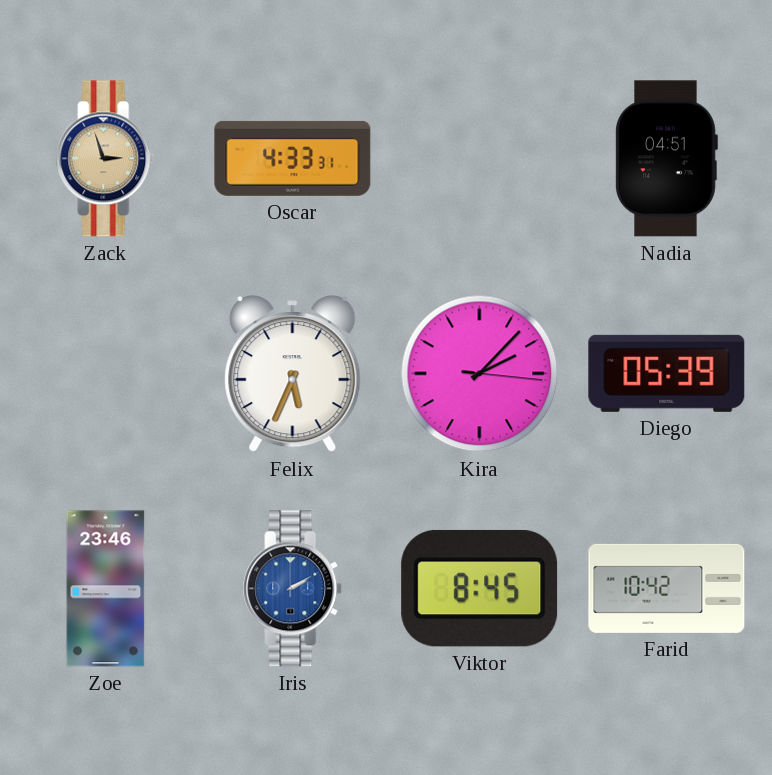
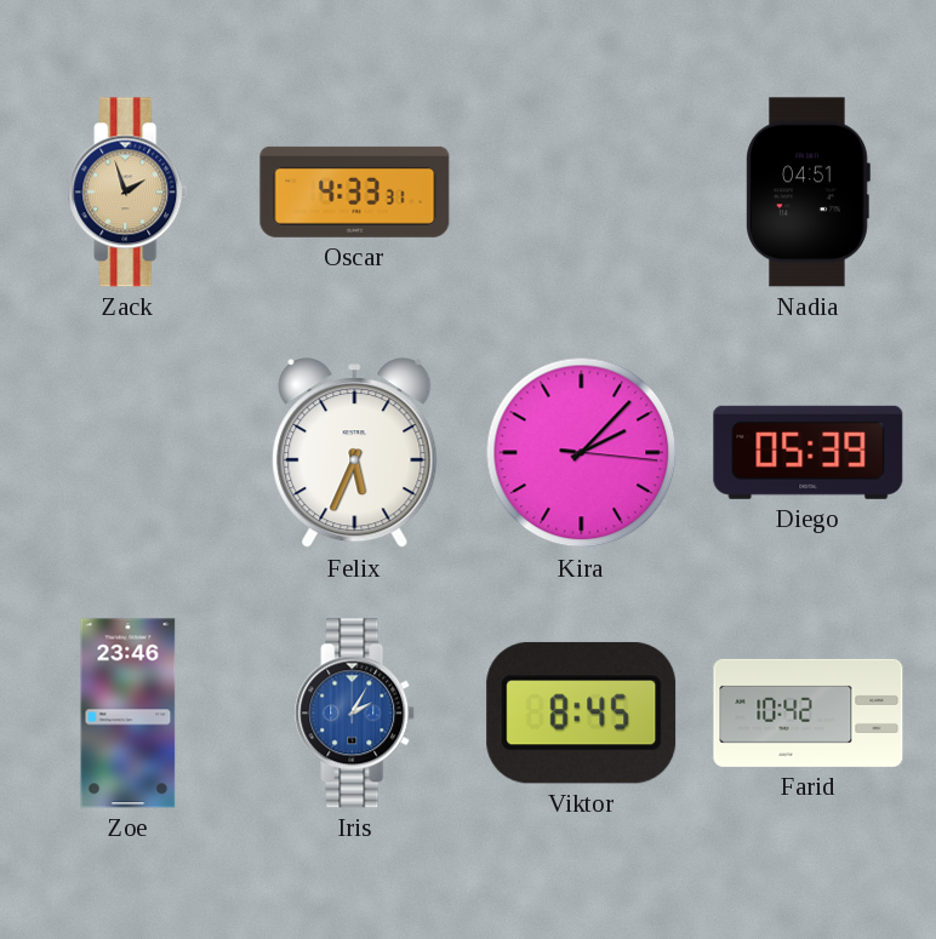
Zack: 2:57 -> 1:57
Iris: 2:10 -> 2:05
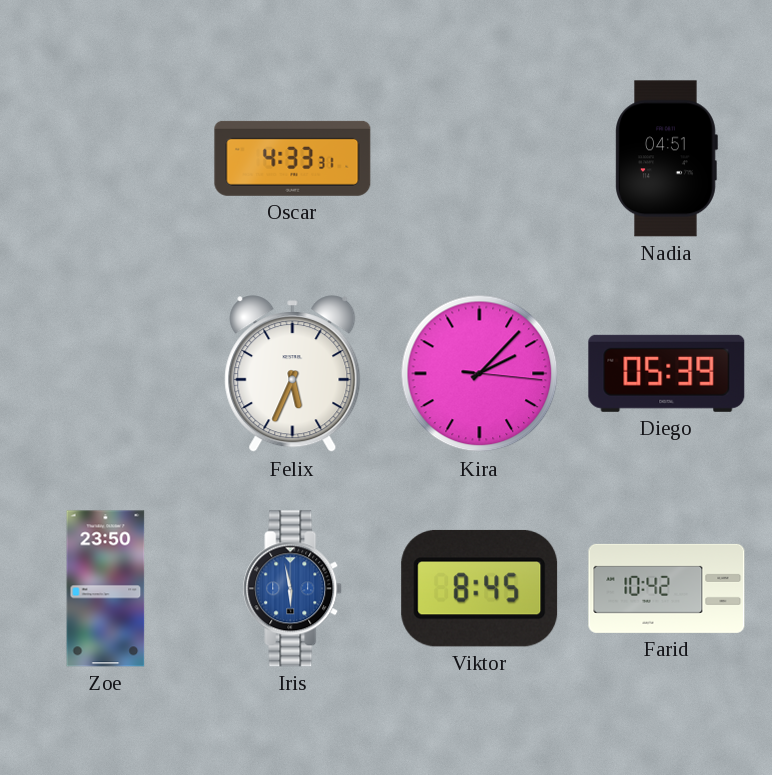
Zack: 1:57 -> none
Zoe: 23:46 -> 23:50
Iris: 2:05 -> 5:58
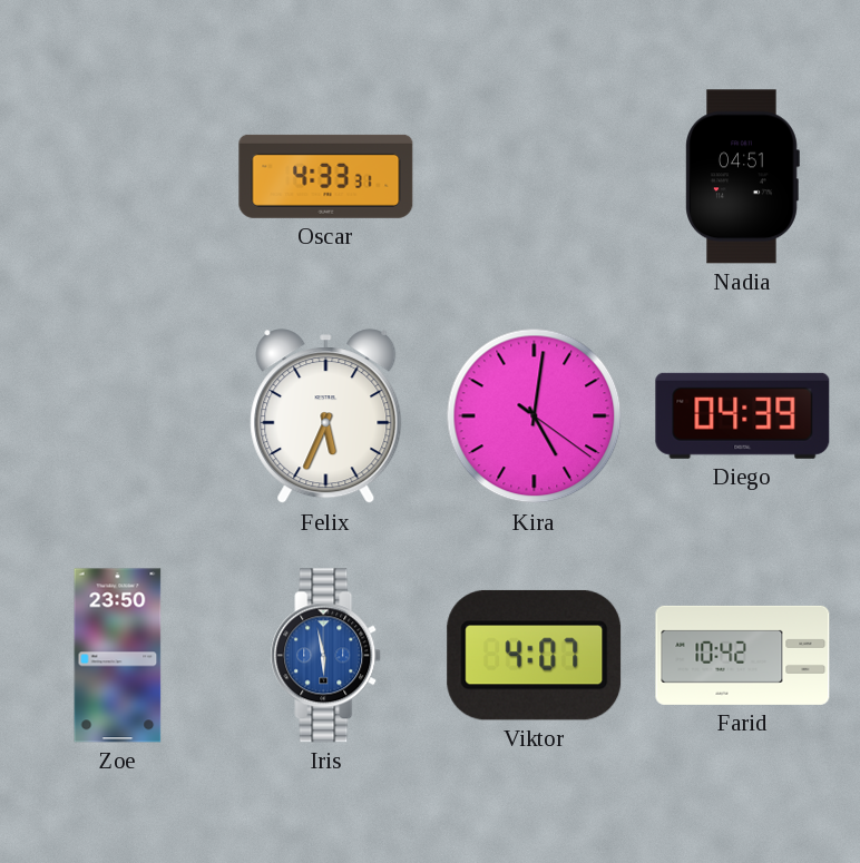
Kira: 2:07 -> 5:01
Diego: 05:39 -> 04:39
Viktor: 8:45 -> 4:07
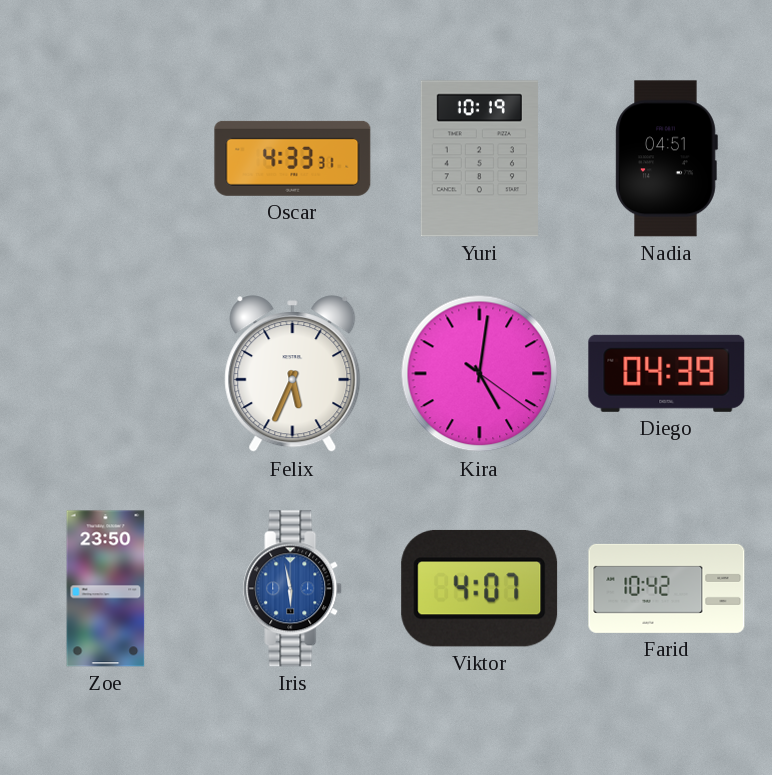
Yuri: none -> 10:19
